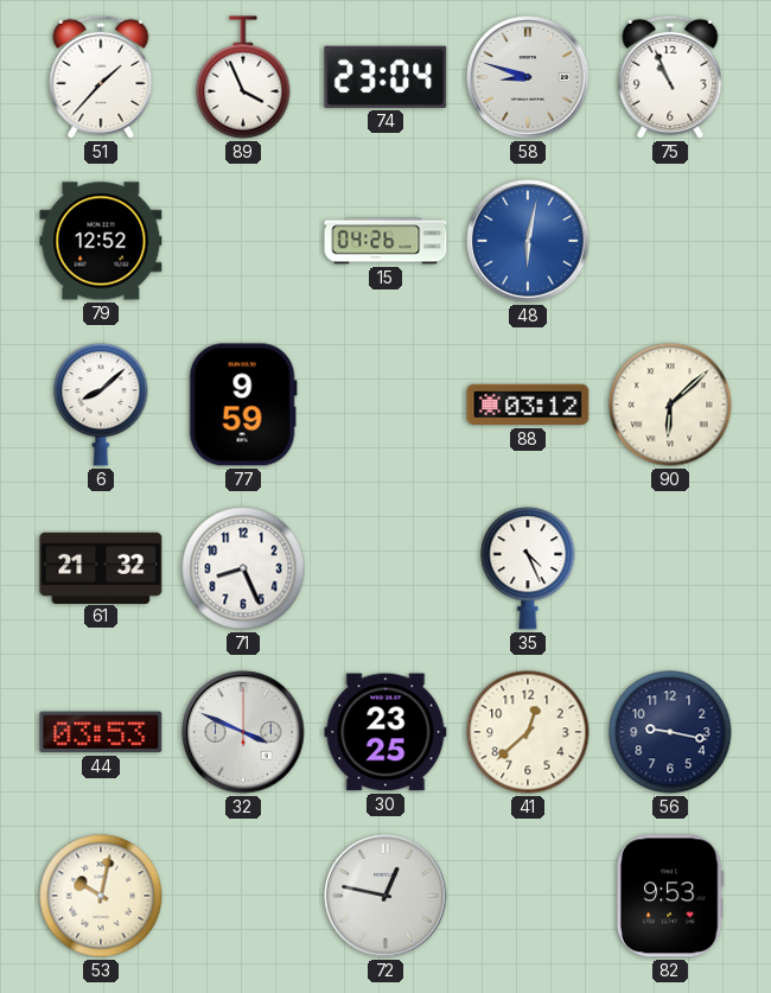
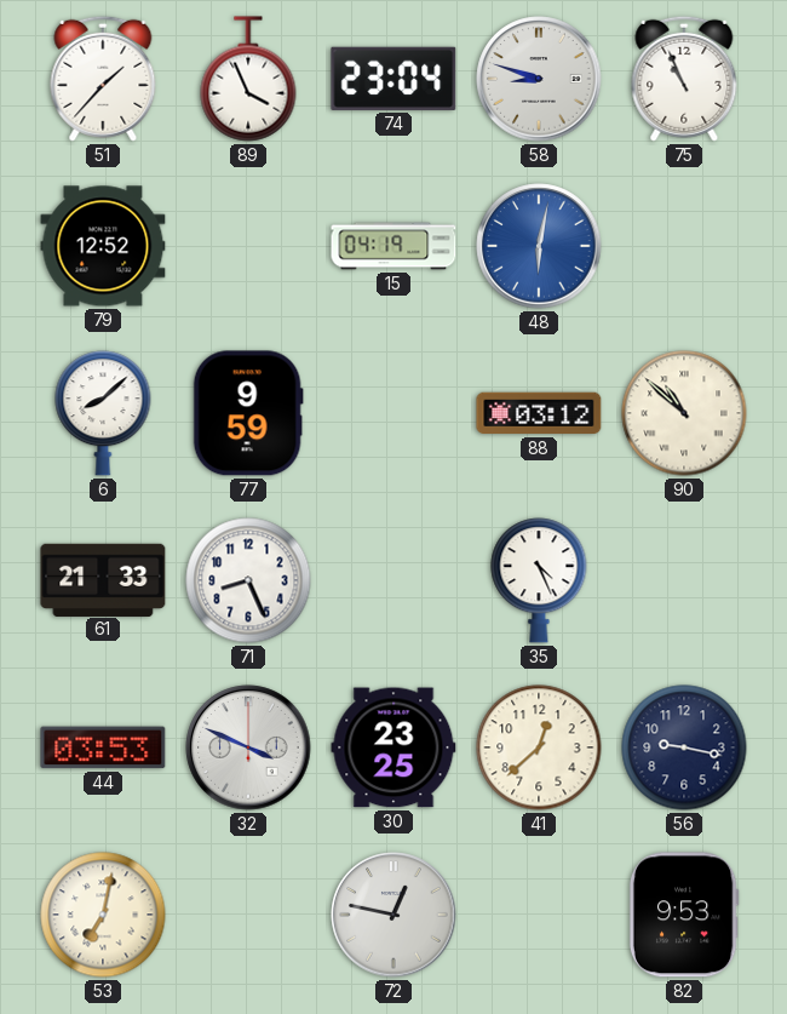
15: 04:26 -> 04:19
90: 6:08 -> 10:52
61: 21:32 -> 21:33
53: 10:02 -> 7:02
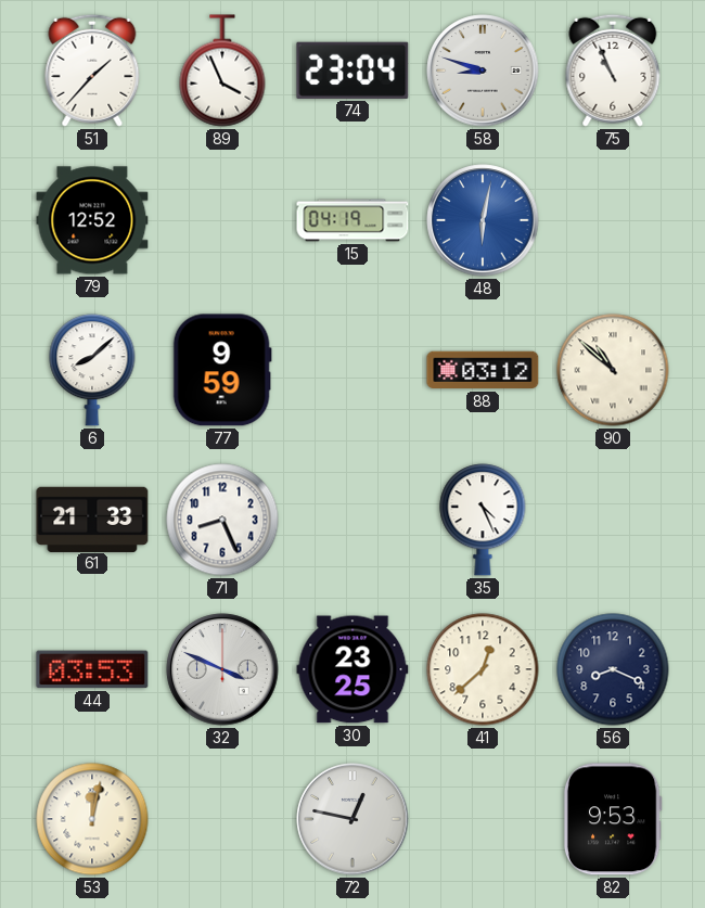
56: 9:17 -> 8:19
53: 7:02 -> 12:02
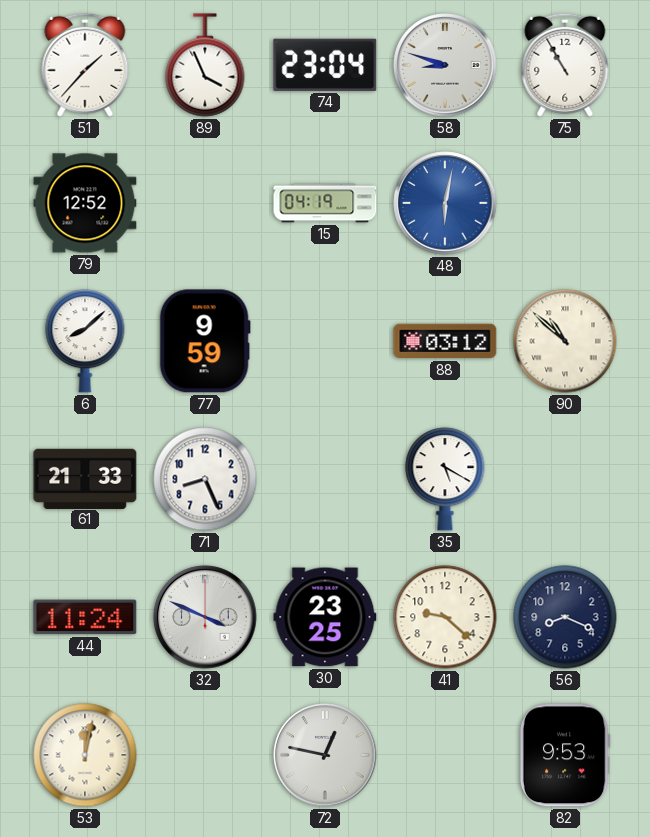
75: 10:56 -> 10:55
35: 4:26 -> 5:20
44: 03:53 -> 11:24
41: 12:38 -> 9:22
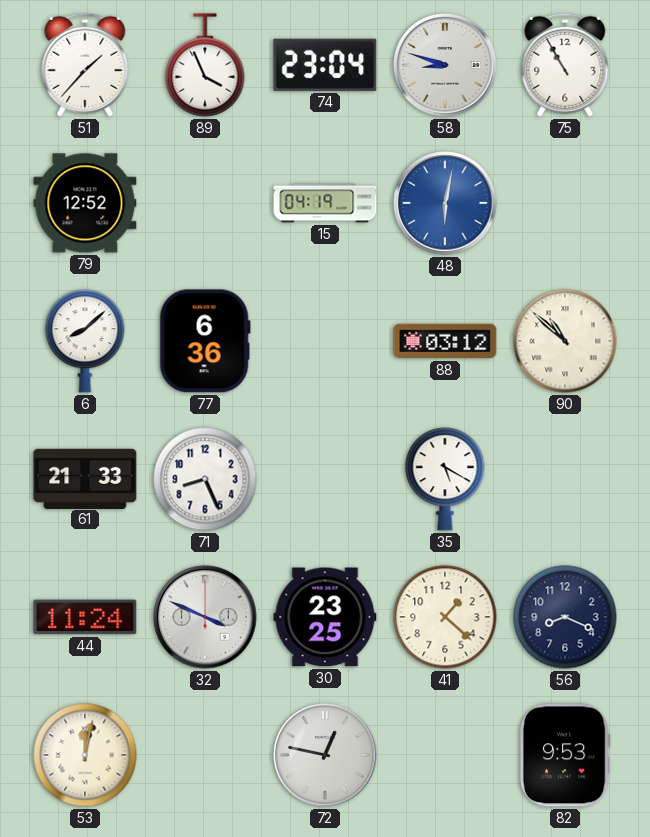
77: 9:59 -> 6:36
41: 9:22 -> 1:22
